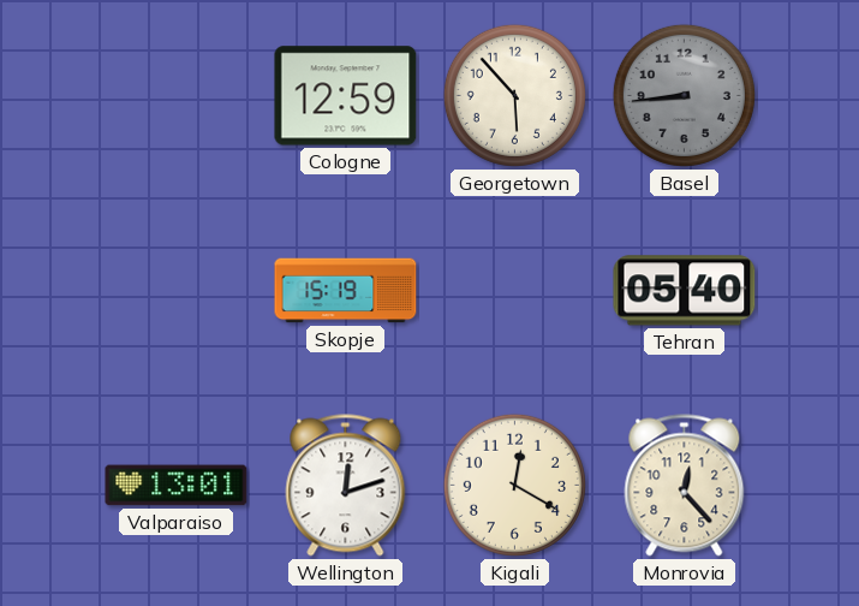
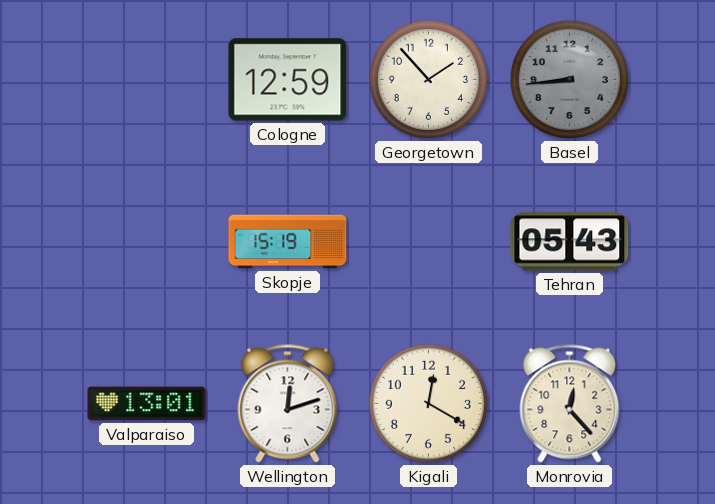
Georgetown: 5:53 -> 1:53
Tehran: 05:40 -> 05:43
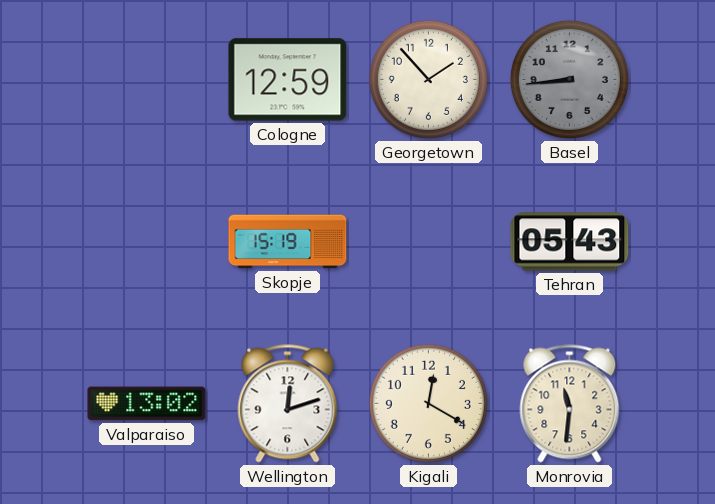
Valparaiso: 13:01 -> 13:02
Monrovia: 12:23 -> 11:31
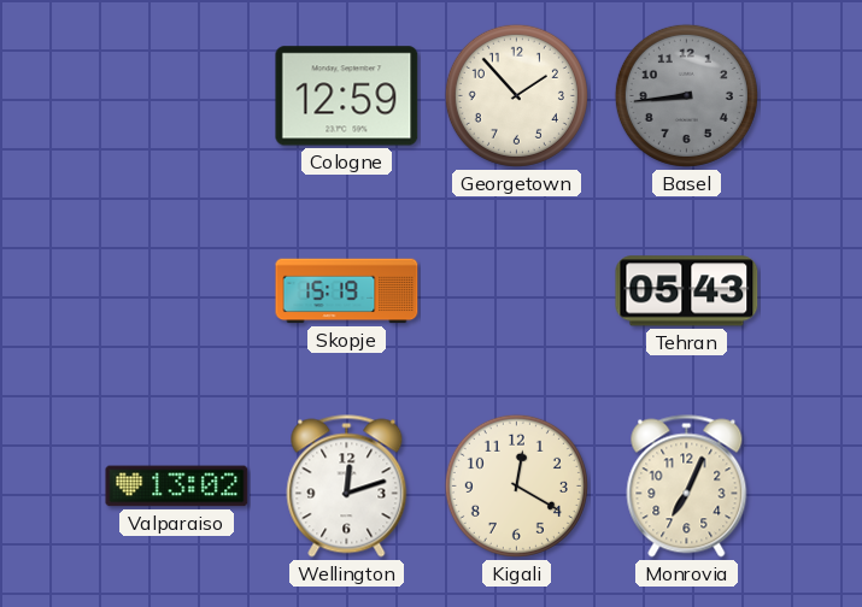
Monrovia: 11:31 -> 7:04
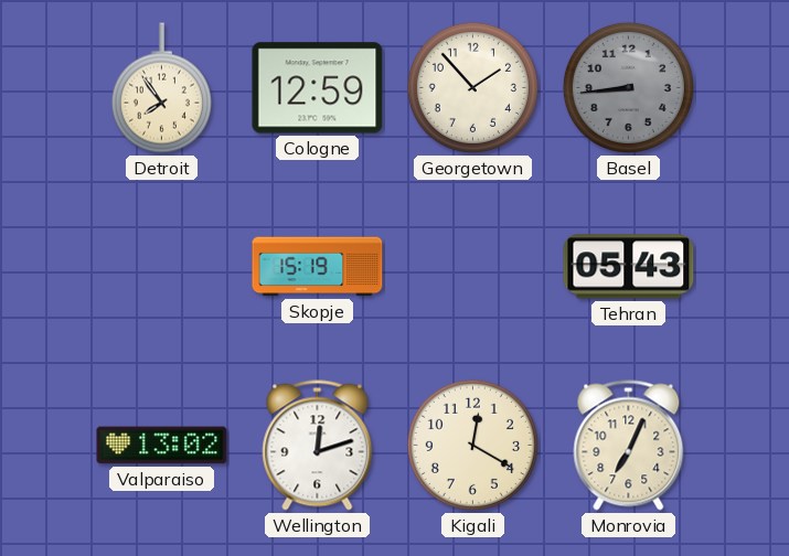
Detroit: none -> 7:54
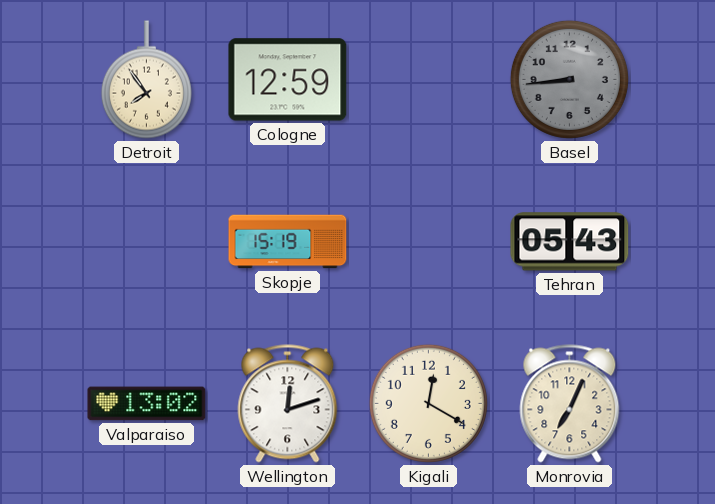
Georgetown: 1:53 -> none
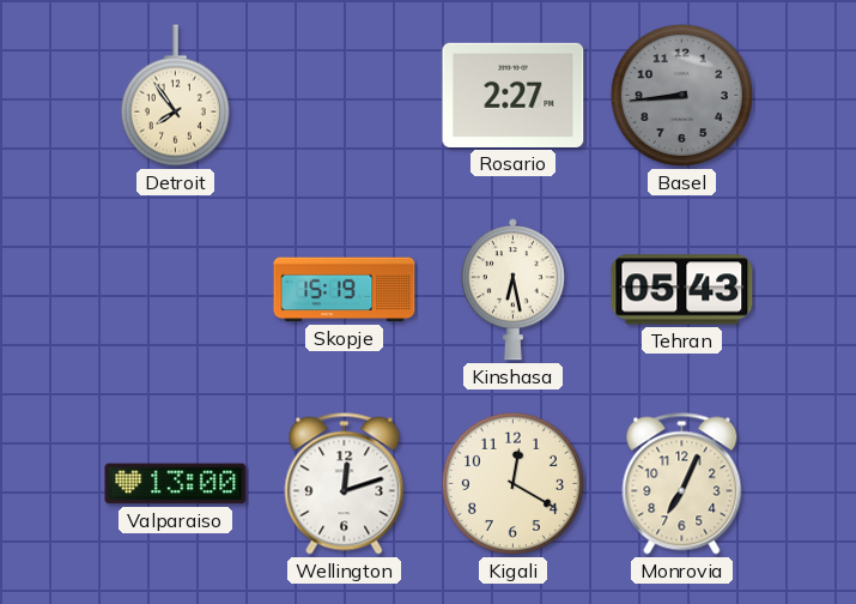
Cologne: 12:59 -> none
Rosario: none -> 2:27
Kinshasa: none -> 6:28
Valparaiso: 13:02 -> 13:00
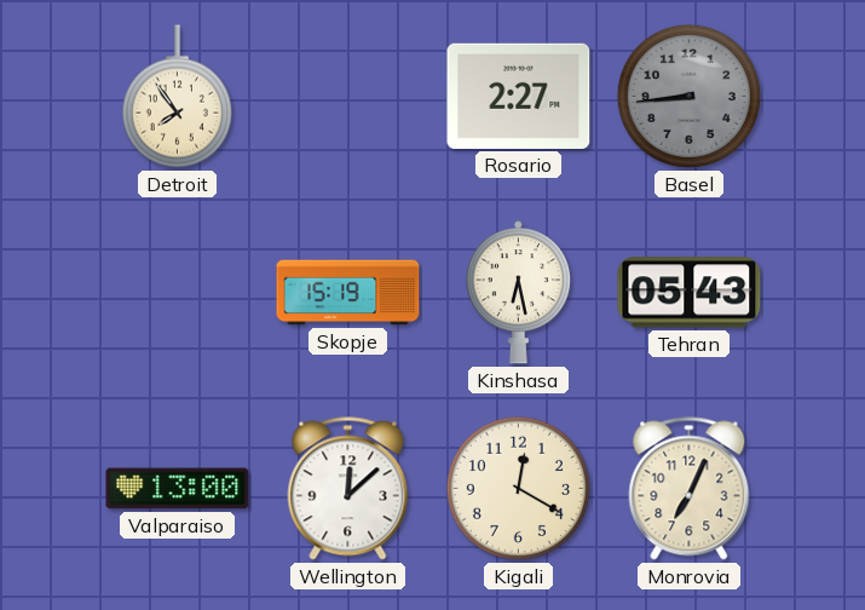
Wellington: 12:12 -> 12:08
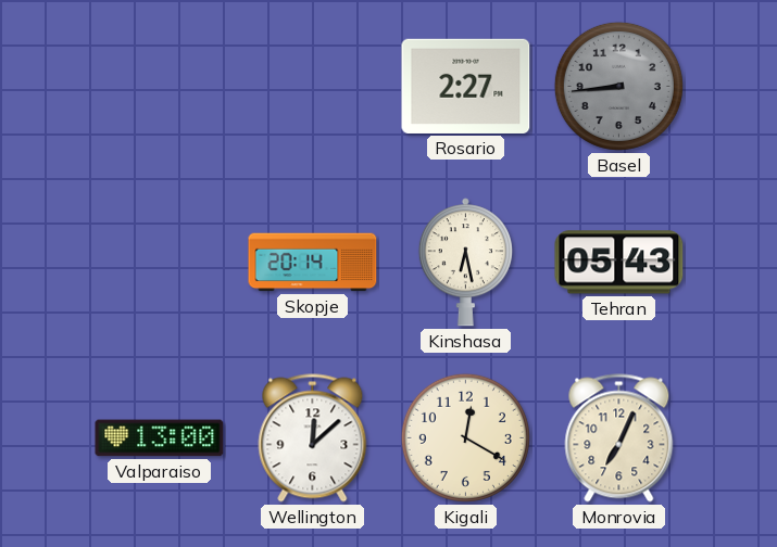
Detroit: 7:54 -> none
Skopje: 15:19 -> 20:14
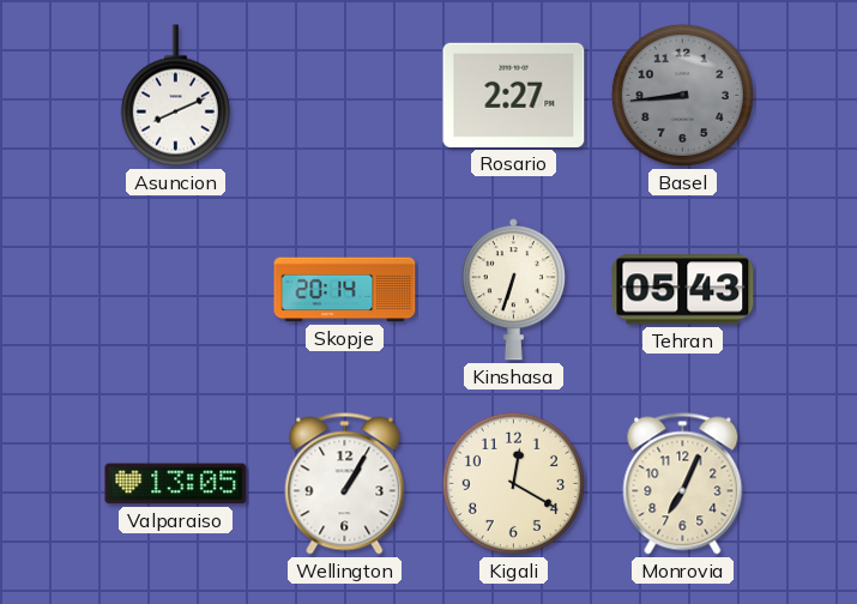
Asuncion: none -> 8:11
Kinshasa: 6:28 -> 6:33
Valparaiso: 13:00 -> 13:05
Wellington: 12:08 -> 1:05
